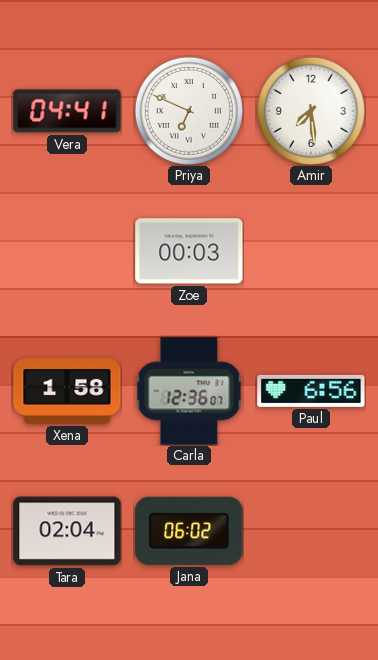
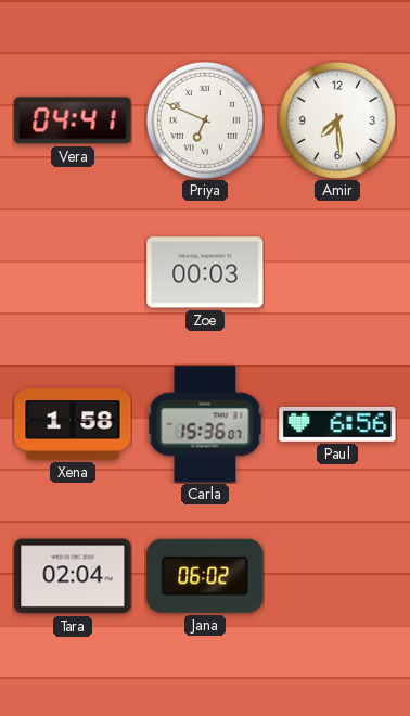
Carla: 12:36 -> 15:36
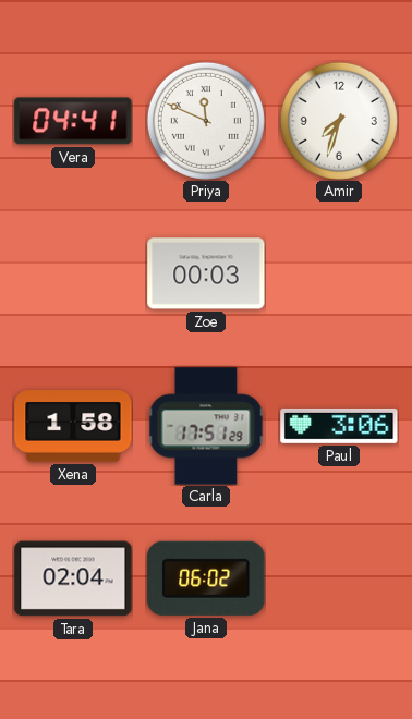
Priya: 6:49 -> 11:49
Amir: 7:29 -> 7:33
Carla: 15:36 -> 17:51
Paul: 6:56 -> 3:06
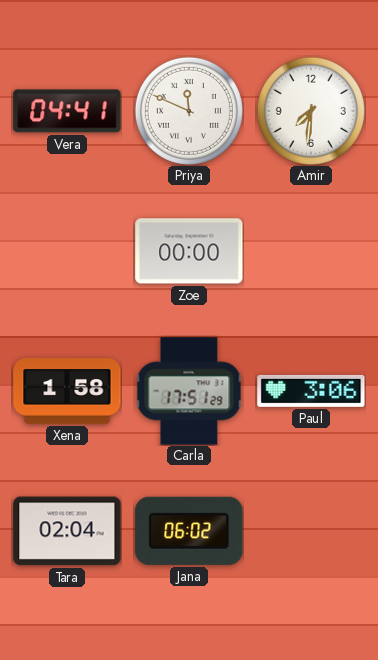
Amir: 7:33 -> 7:31
Zoe: 00:03 -> 00:00
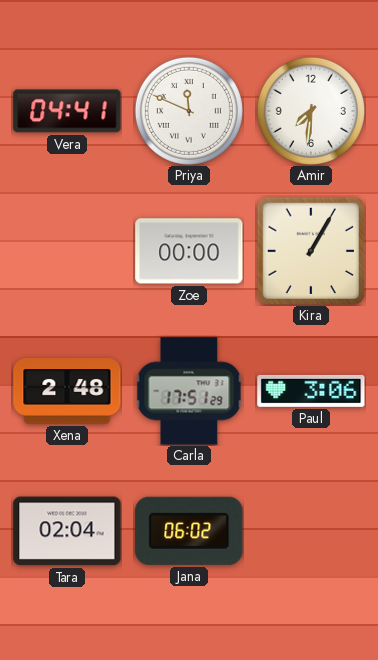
Kira: none -> 1:05
Xena: 1:58 -> 2:48
